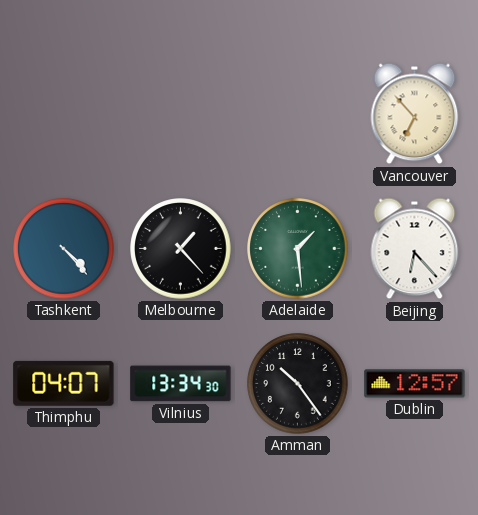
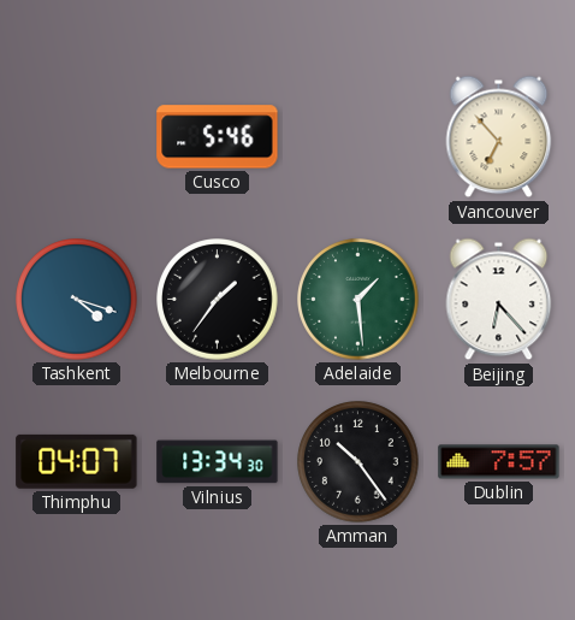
Cusco: none -> 5:46
Tashkent: 4:23 -> 4:18
Melbourne: 1:23 -> 1:36
Dublin: 12:57 -> 7:57
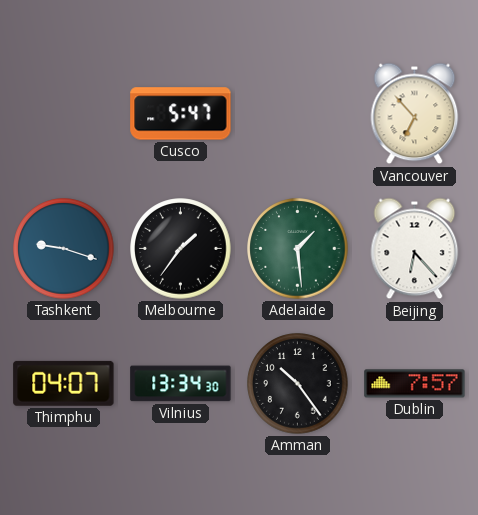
Cusco: 5:46 -> 5:47
Tashkent: 4:18 -> 9:18
